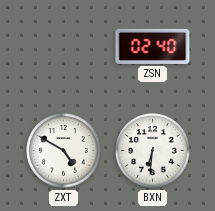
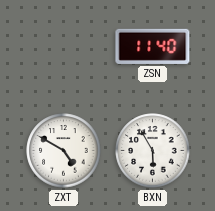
ZSN: 02:40 -> 11:40
BXN: 6:31 -> 5:55
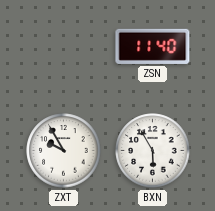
ZXT: 4:50 -> 9:55
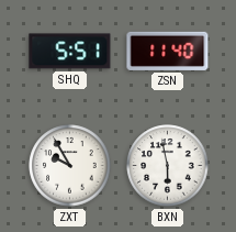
SHQ: none -> 5:51
BXN: 5:55 -> 5:58
